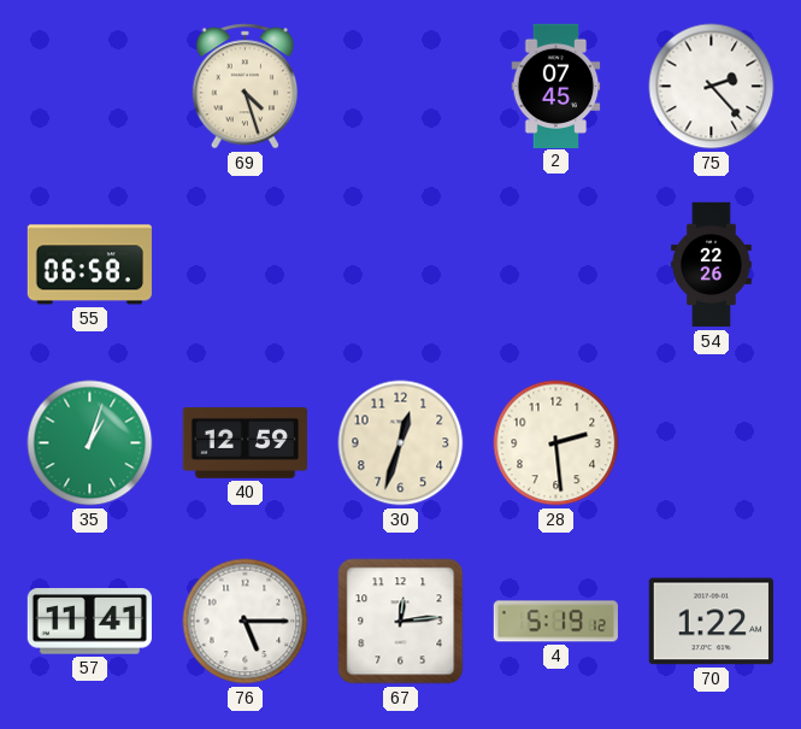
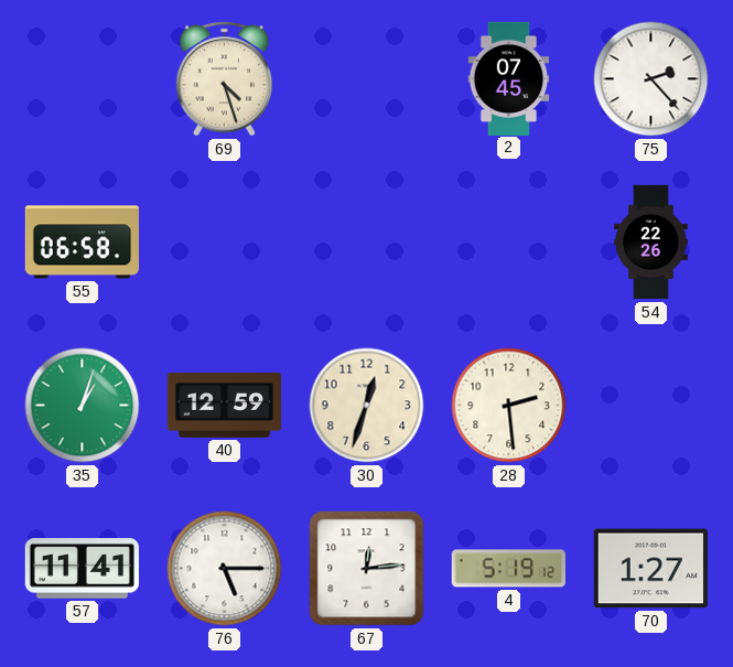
70: 1:22 -> 1:27
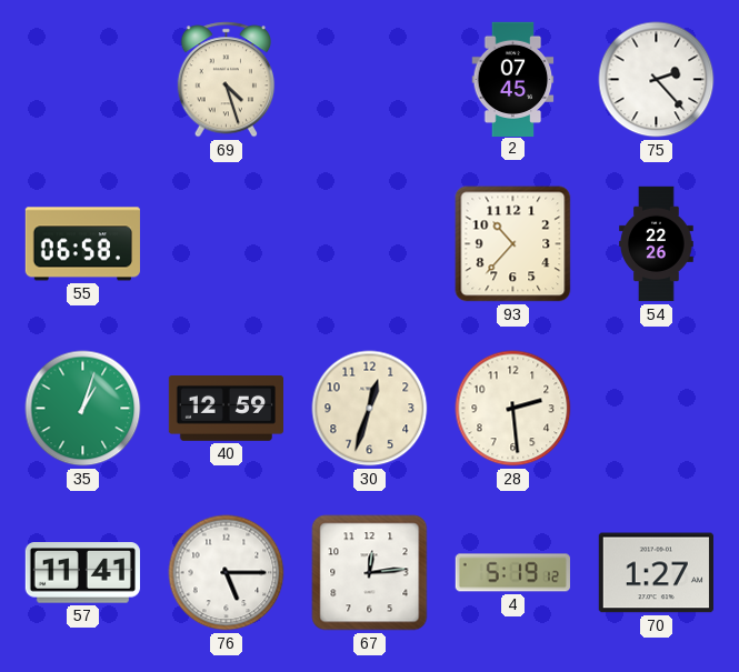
93: none -> 10:37
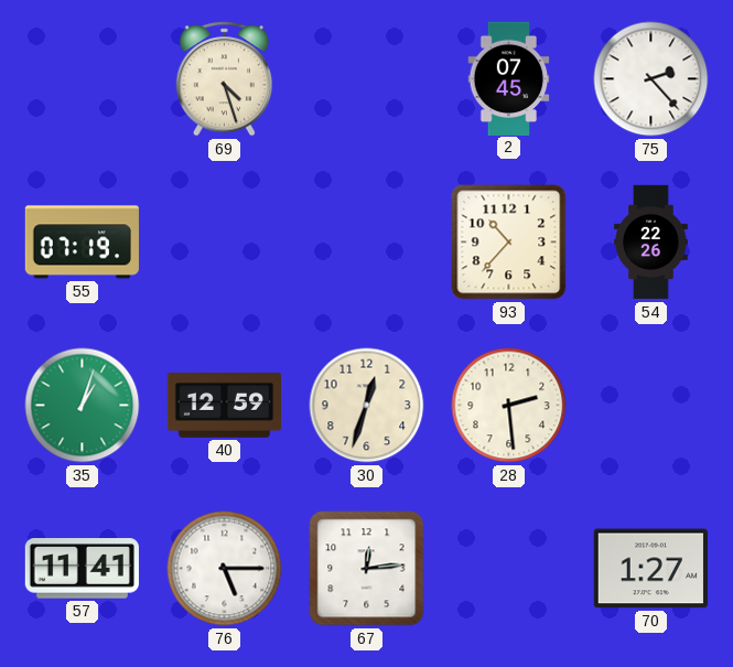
55: 06:58 -> 07:19
4: 5:19 -> none
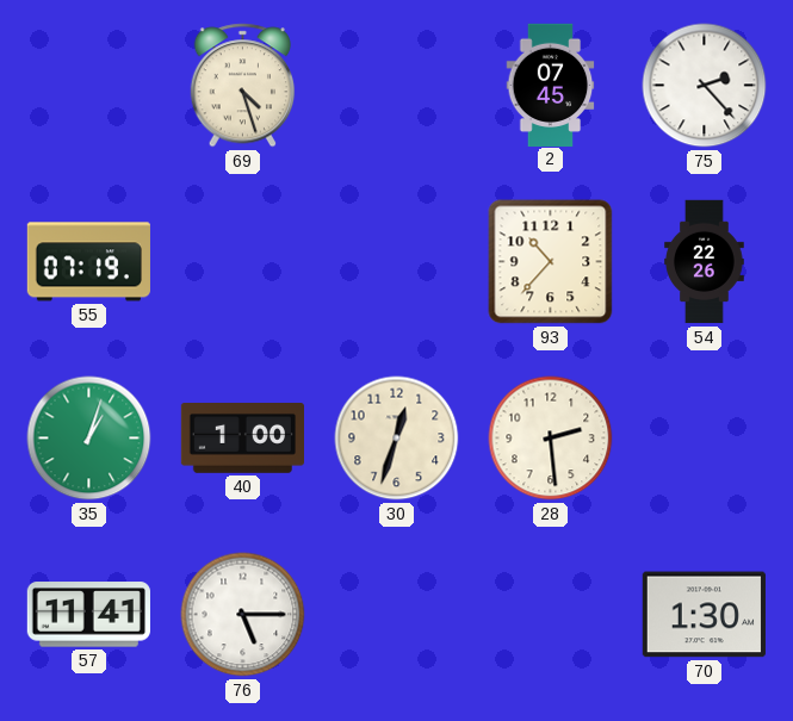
40: 12:59 -> 1:00
67: 12:14 -> none
70: 1:27 -> 1:30
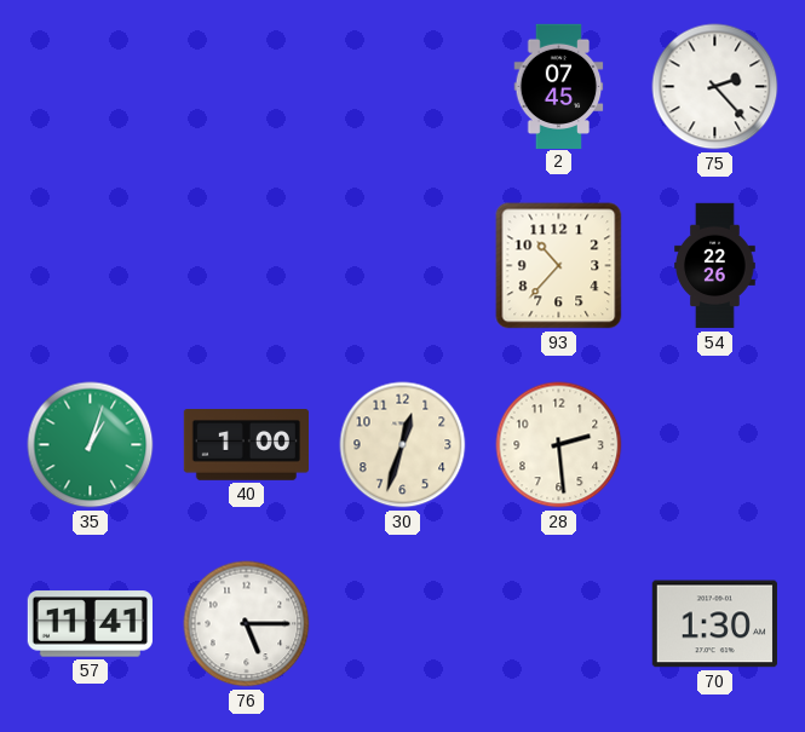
69: 4:27 -> none
55: 07:19 -> none
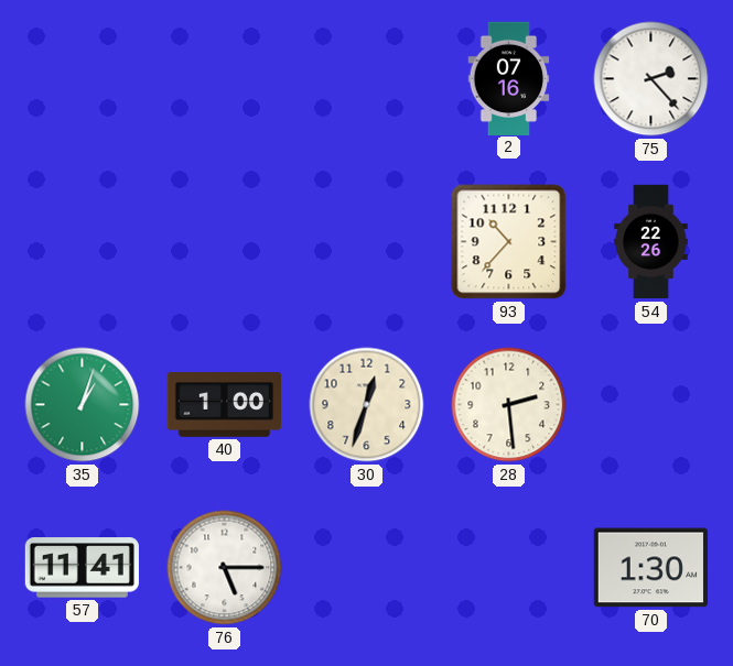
2: 07:45 -> 07:16
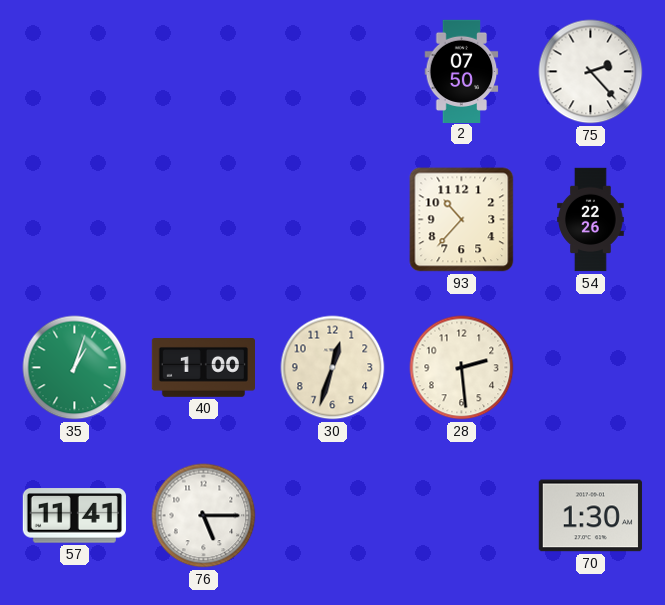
2: 07:16 -> 07:50
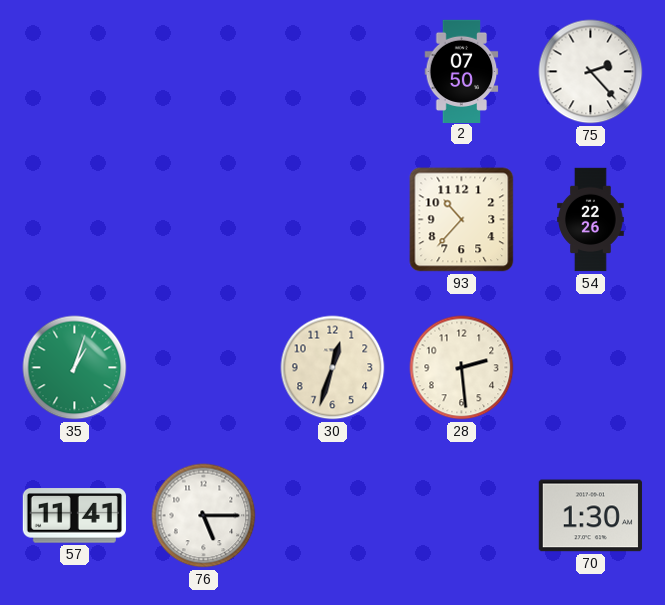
40: 1:00 -> none
